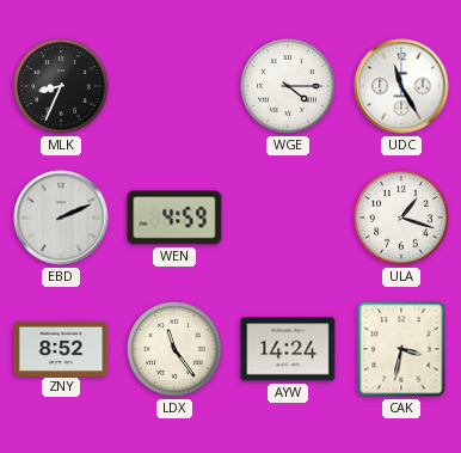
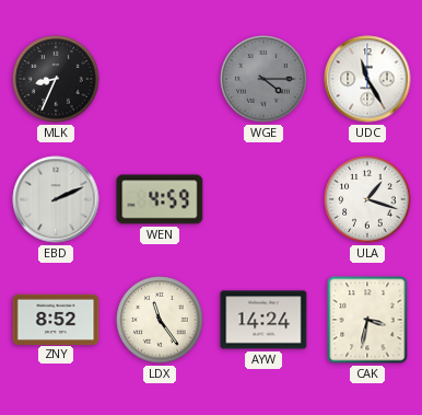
WGE dial: white -> grey
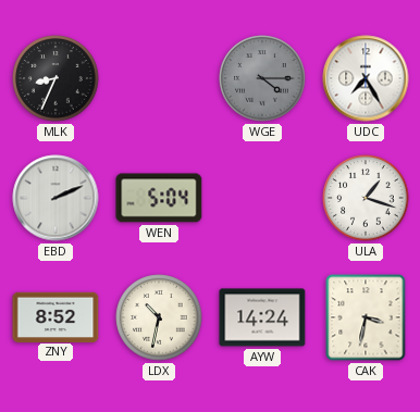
UDC: 11:25 -> 7:25
WEN: 4:59 -> 5:04
LDX: 11:24 -> 10:32
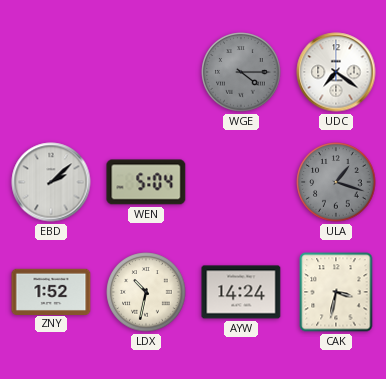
MLK: 8:34 -> none
UDC: 7:25 -> 7:21
EBD: 2:11 -> 2:08
ULA dial: white -> grey
ZNY: 8:52 -> 1:52
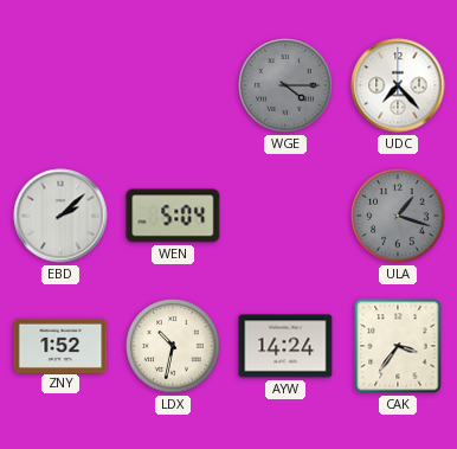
UDC: 7:21 -> 7:23
CAK: 3:32 -> 3:36
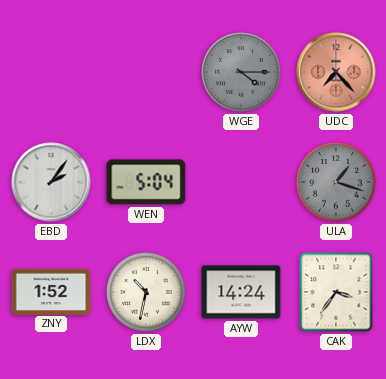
UDC dial: white -> salmon
EBD: 2:08 -> 2:06
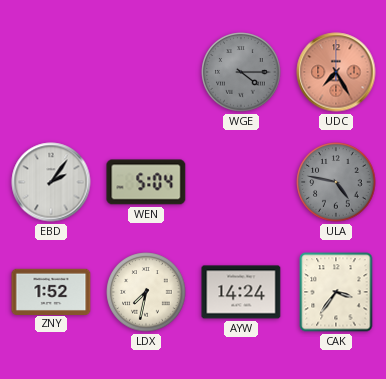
UDC: 7:23 -> 7:25
ULA: 1:18 -> 4:47
LDX: 10:32 -> 7:32
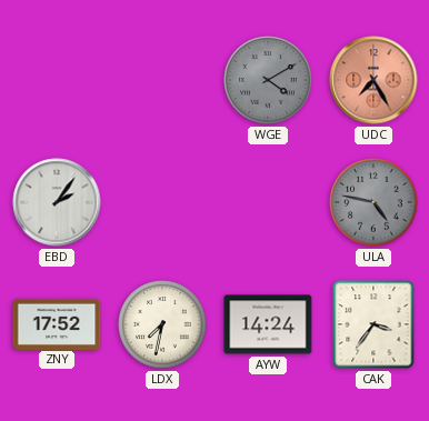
WGE: 4:15 -> 4:10
WEN: 5:04 -> none
ZNY: 1:52 -> 17:52
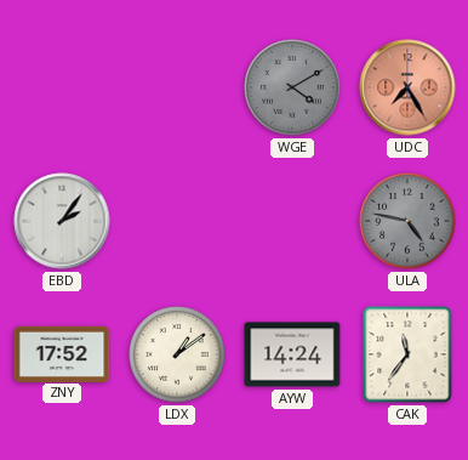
LDX: 7:32 -> 1:09
CAK: 3:36 -> 11:36
